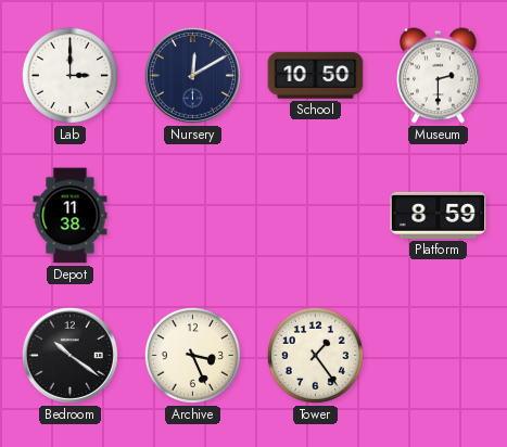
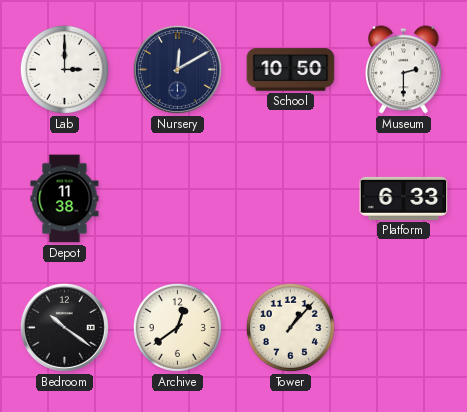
Platform: 8:59 -> 6:33
Archive: 3:26 -> 12:39
Tower: 1:24 -> 1:07
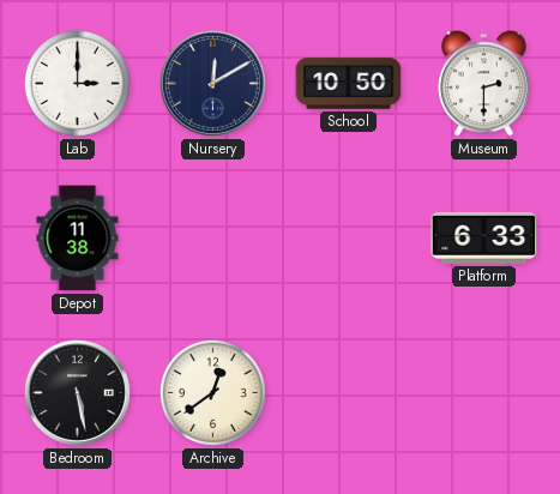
Bedroom: 10:21 -> 5:28
Tower: 1:07 -> none
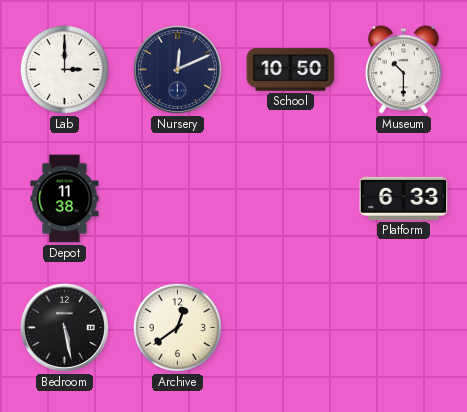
Nursery: 12:10 -> 12:11
Museum: 2:30 -> 10:30
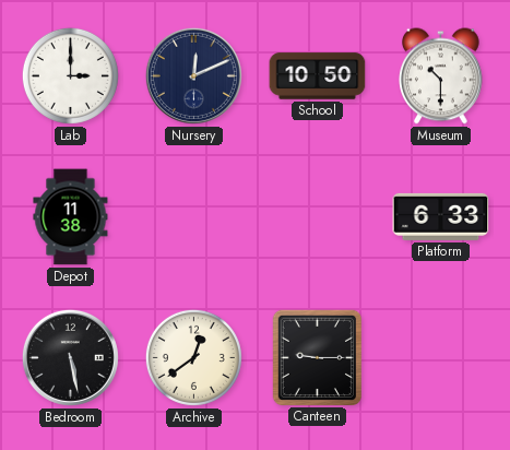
Canteen: none -> 9:15
